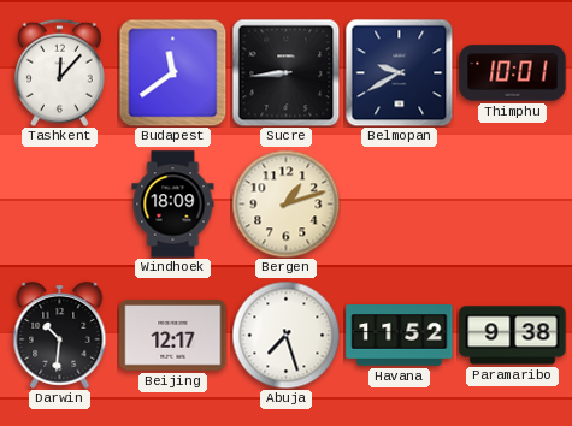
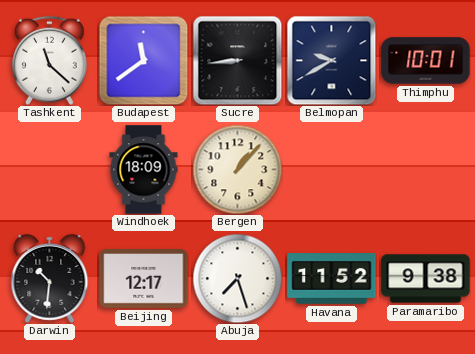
Tashkent: 12:07 -> 11:22
Bergen: 1:12 -> 1:07
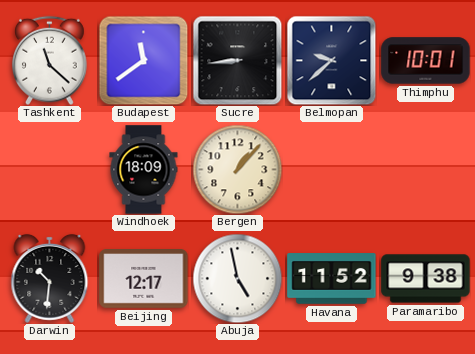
Belmopan: 9:40 -> 9:38
Abuja: 7:27 -> 4:58
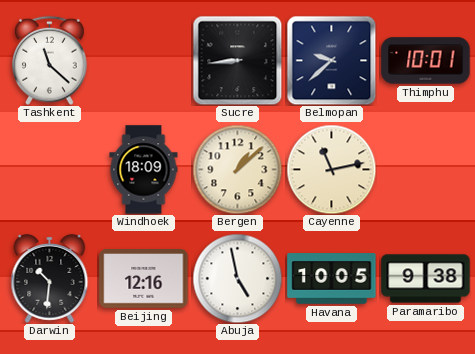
Budapest: 11:39 -> none
Bergen: 1:07 -> 1:08
Cayenne: none -> 11:13
Beijing: 12:17 -> 12:16
Havana: 11:52 -> 10:05
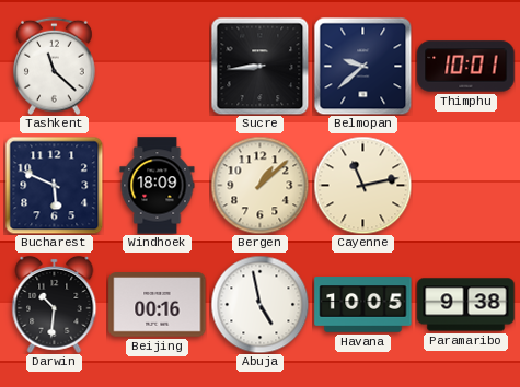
Bucharest: none -> 5:49
Beijing: 12:16 -> 00:16
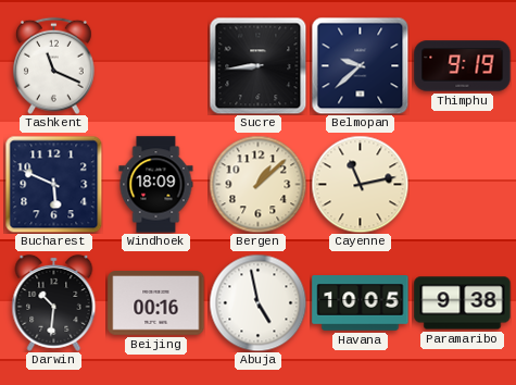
Tashkent: 11:22 -> 11:19
Thimphu: 10:01 -> 9:19
